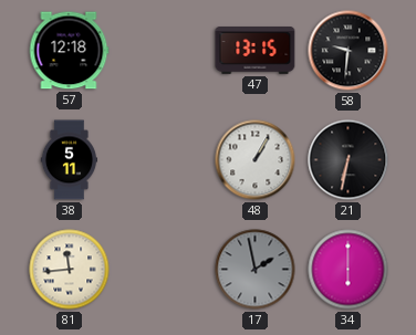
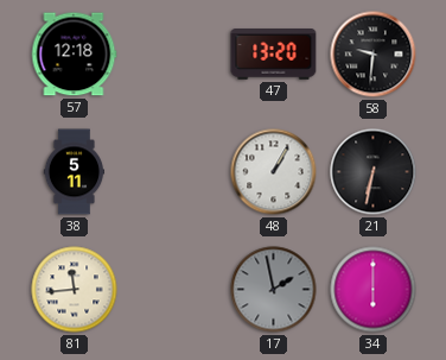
47: 13:15 -> 13:20
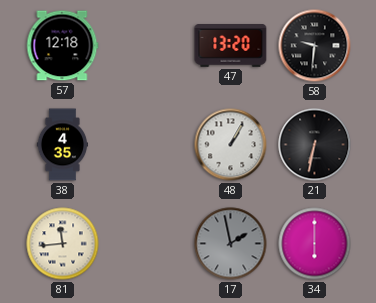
38: 5:11 -> 4:35
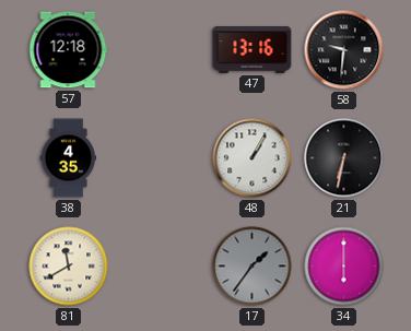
47: 13:20 -> 13:16
81: 11:44 -> 11:40
17: 1:58 -> 1:36
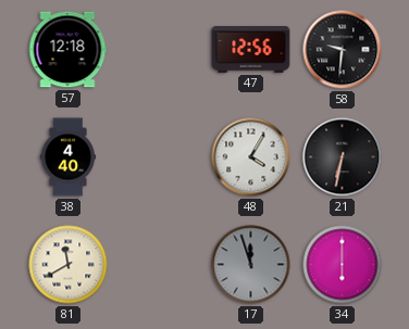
47: 13:16 -> 12:56
38: 4:35 -> 4:40
48: 1:05 -> 4:05
17: 1:36 -> 11:57
